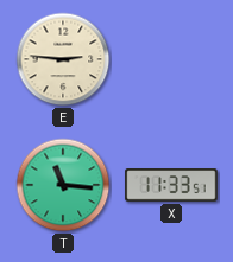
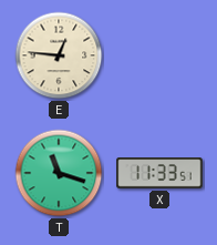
E: 2:46 -> 12:46
T: 11:16 -> 11:18
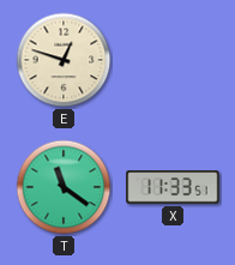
E: 12:46 -> 12:48
T: 11:18 -> 11:21
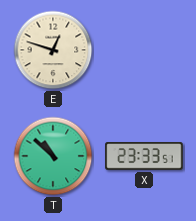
T: 11:21 -> 10:52
X: 11:33 -> 23:33
